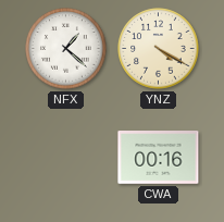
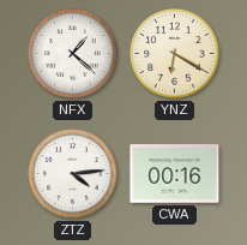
YNZ: 4:20 -> 6:20
ZTZ: none -> 4:14
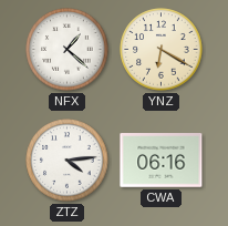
CWA: 00:16 -> 06:16
